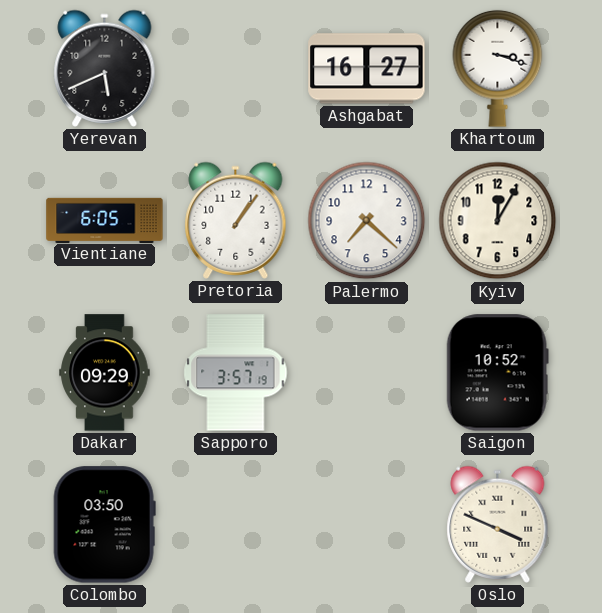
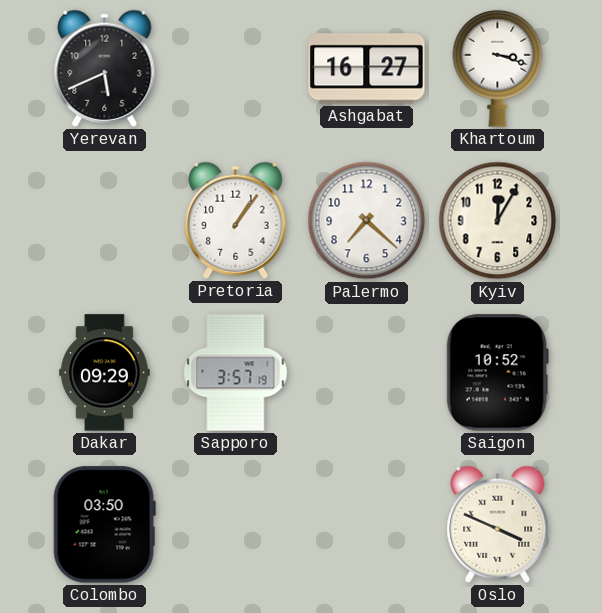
Vientiane: 6:05 -> none
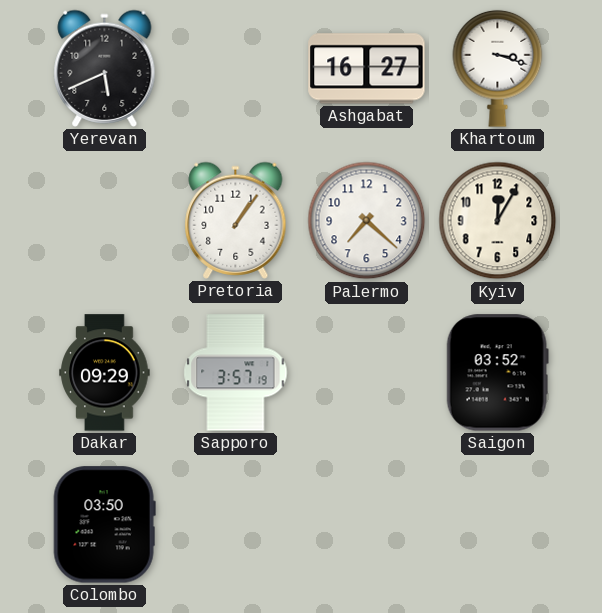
Saigon: 10:52 -> 03:52
Oslo: 3:49 -> none
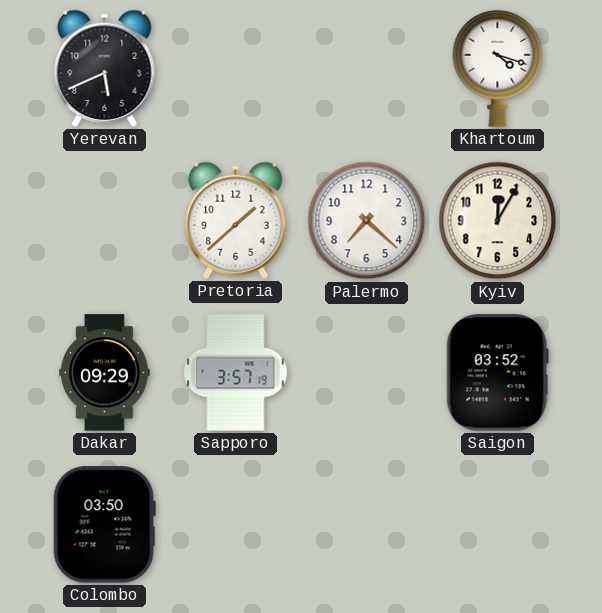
Ashgabat: 16:27 -> none
Khartoum: 3:18 -> 4:18
Pretoria: 1:06 -> 1:38
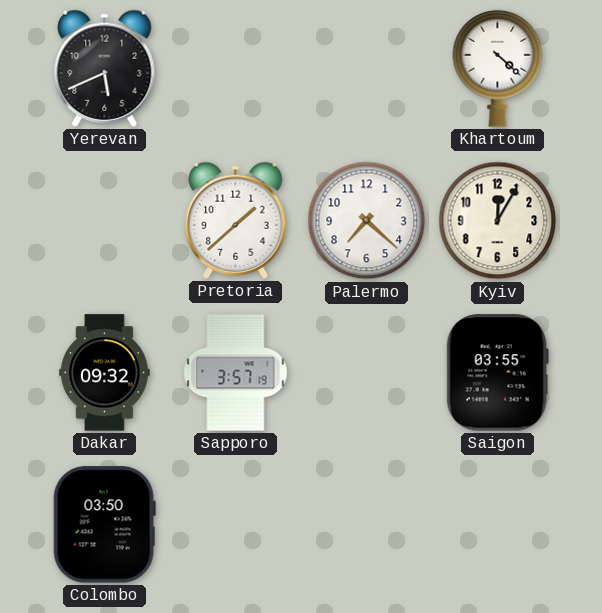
Khartoum: 4:18 -> 4:22
Dakar: 09:29 -> 09:32
Saigon: 03:52 -> 03:55
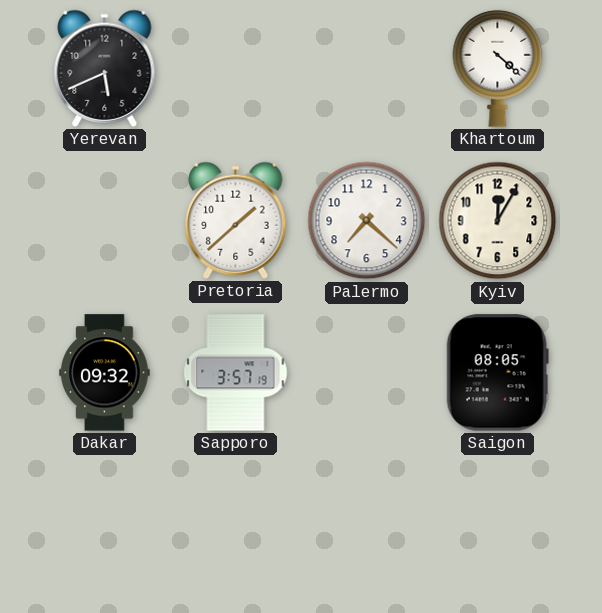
Saigon: 03:55 -> 08:05
Colombo: 03:50 -> none
